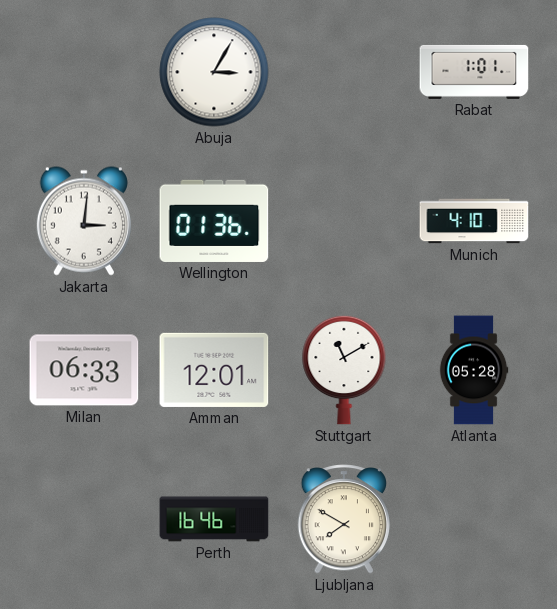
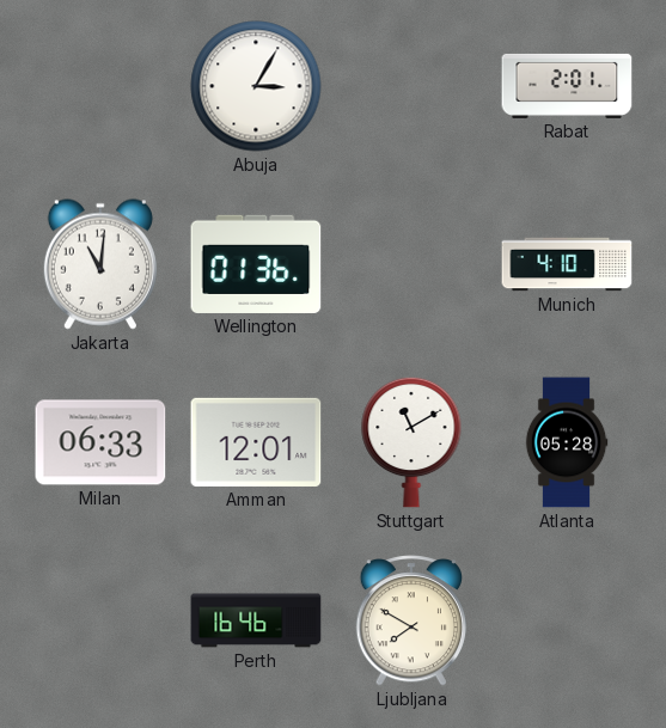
Rabat: 1:01 -> 2:01
Jakarta: 3:01 -> 11:01
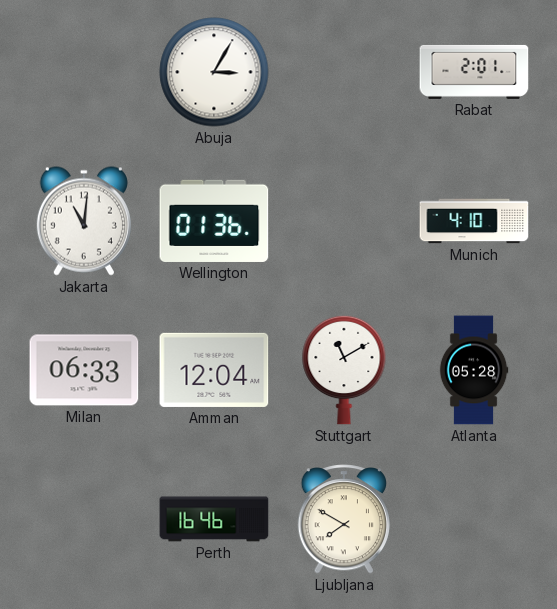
Amman: 12:01 -> 12:04
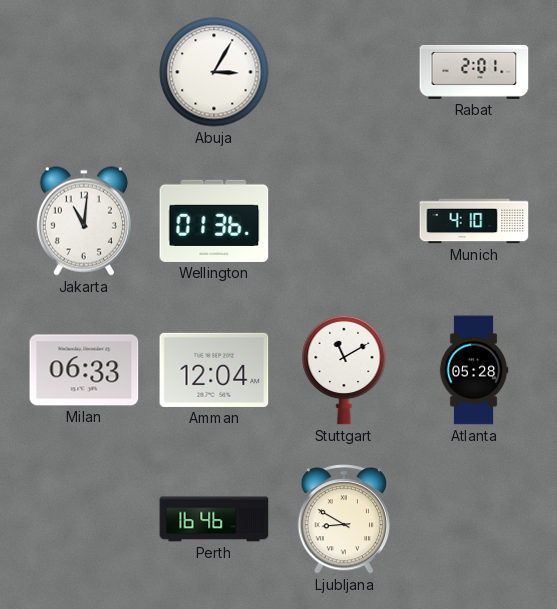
Ljubljana: 7:50 -> 8:50
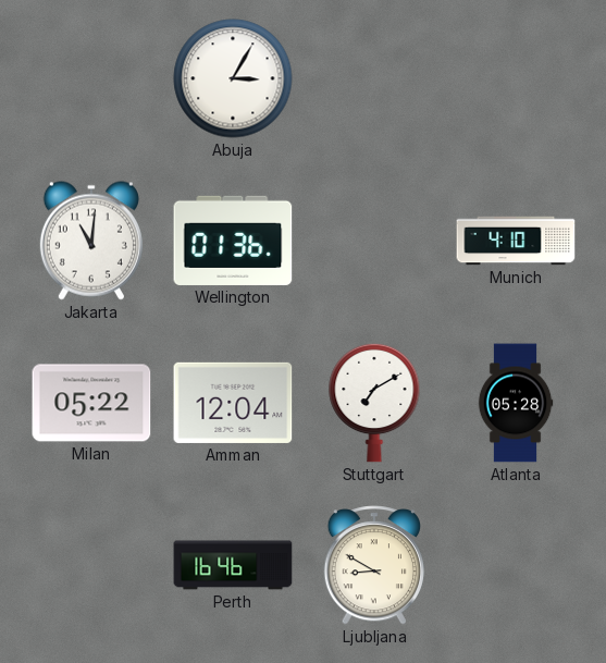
Rabat: 2:01 -> none
Milan: 06:33 -> 05:22
Stuttgart: 11:10 -> 7:10
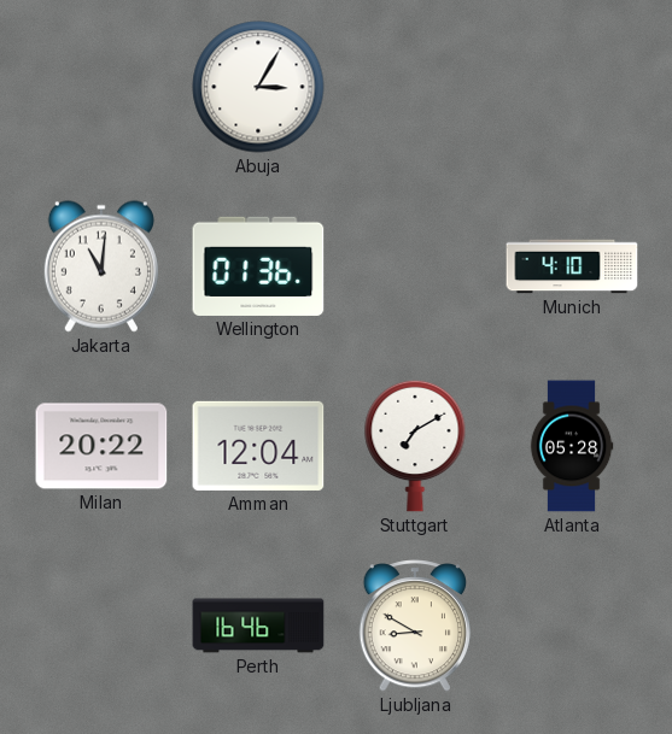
Milan: 05:22 -> 20:22
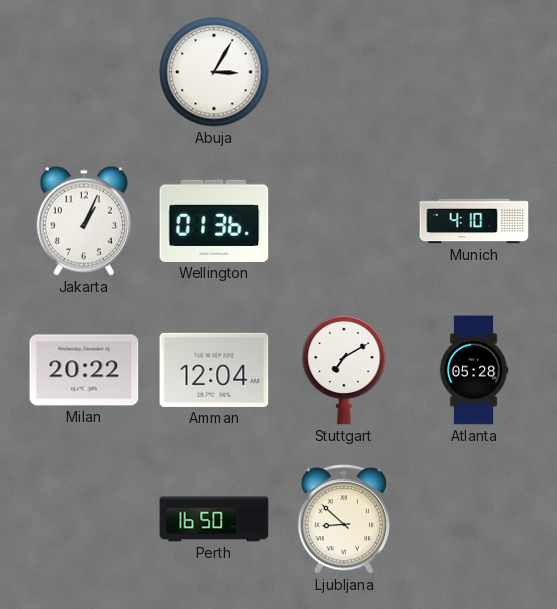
Jakarta: 11:01 -> 1:04
Perth: 16:46 -> 16:50
Ljubljana: 8:50 -> 8:52
